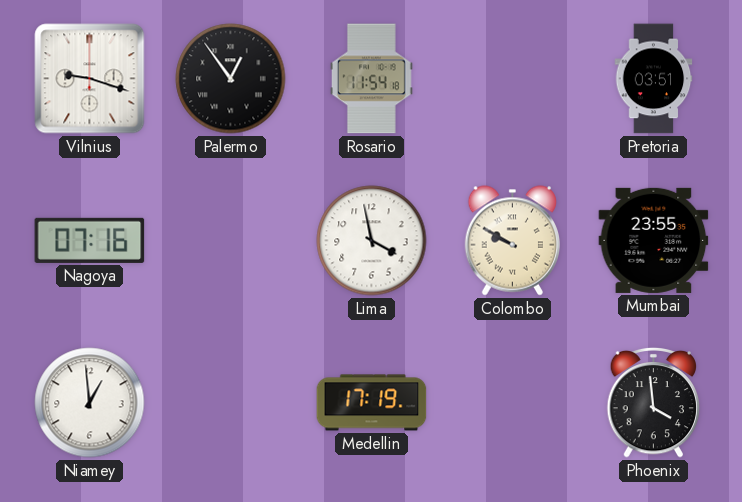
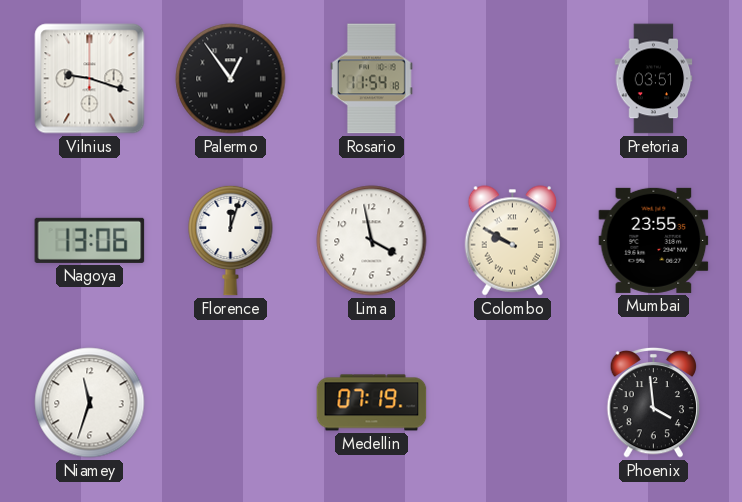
Nagoya: 07:16 -> 13:06
Florence: none -> 12:03
Niamey: 12:59 -> 11:33
Medellin: 17:19 -> 07:19
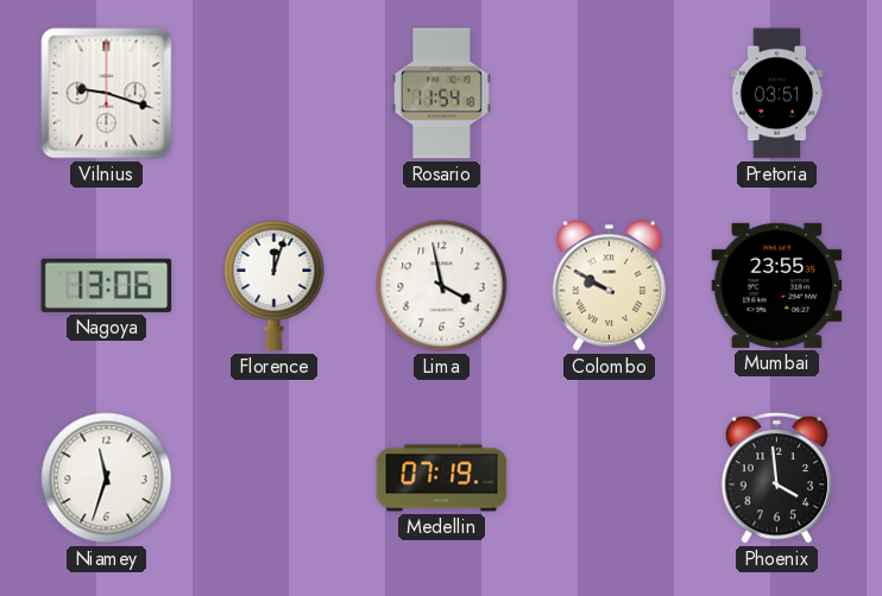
Palermo: 12:54 -> none
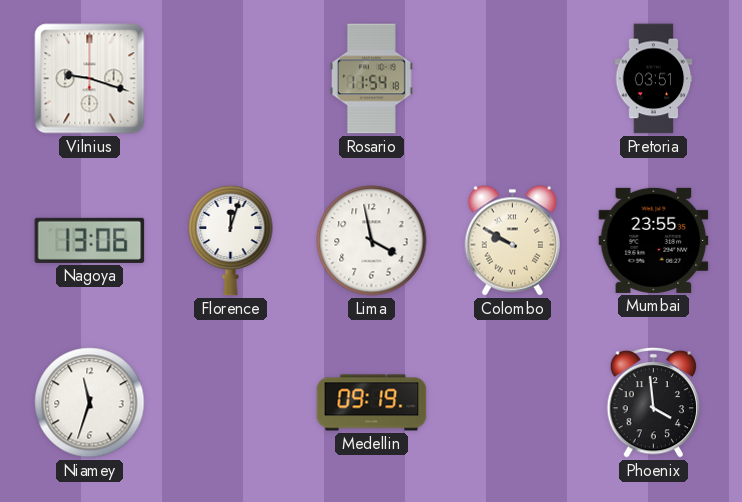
Medellin: 07:19 -> 09:19
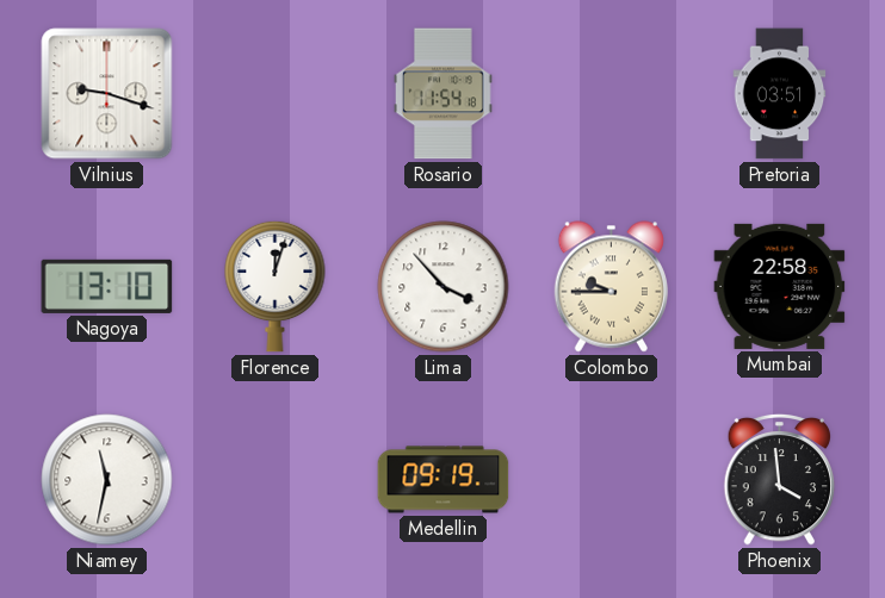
Nagoya: 13:06 -> 13:10
Lima: 3:58 -> 3:53
Colombo: 9:50 -> 9:45
Mumbai: 23:55 -> 22:58
Niamey: 11:33 -> 11:32
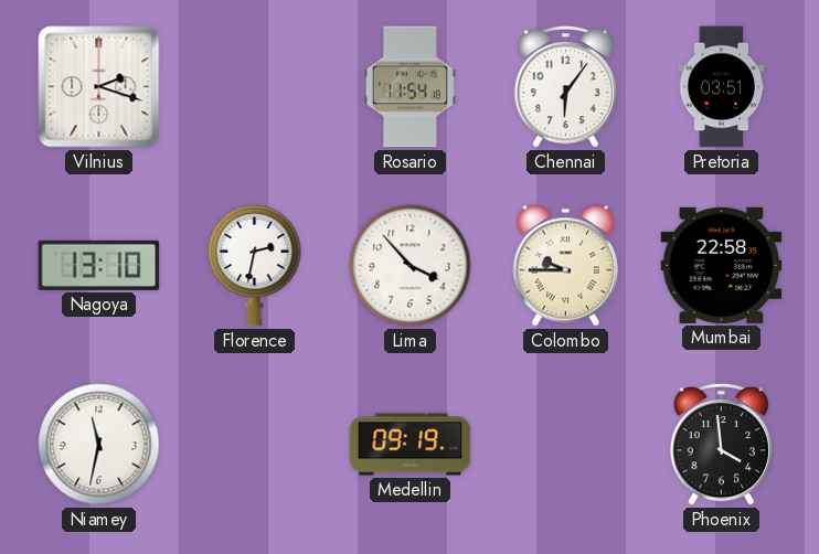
Vilnius: 9:18 -> 2:18
Chennai: none -> 6:06
Florence: 12:03 -> 2:32
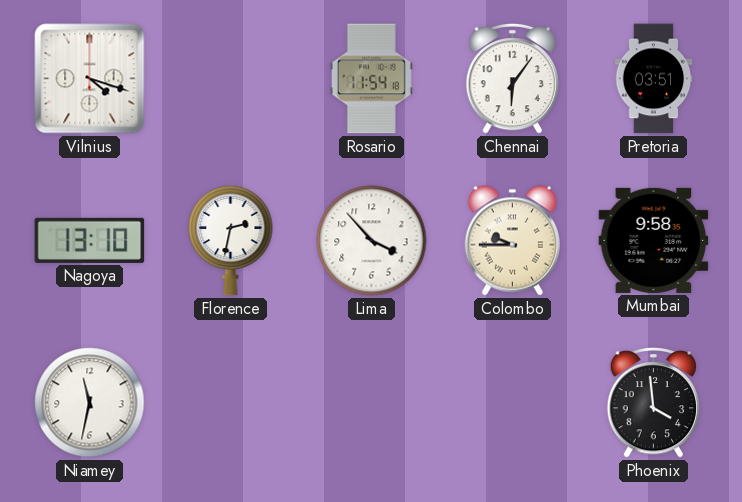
Vilnius: 2:18 -> 4:18
Mumbai: 22:58 -> 9:58
Medellin: 09:19 -> none
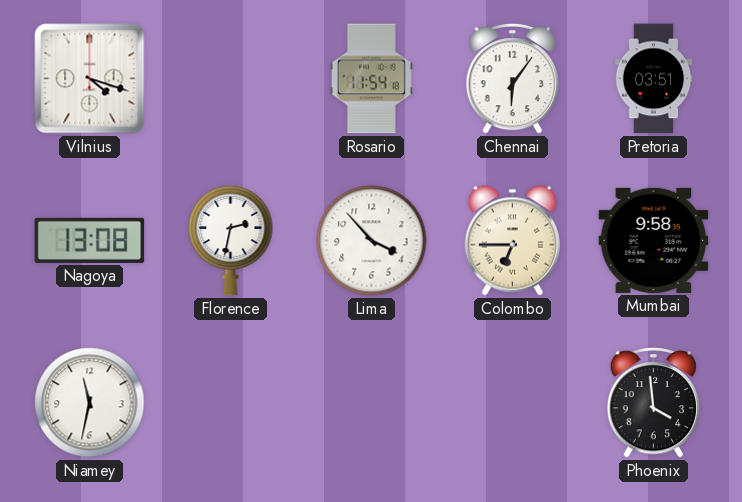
Nagoya: 13:10 -> 13:08
Colombo: 9:45 -> 6:45
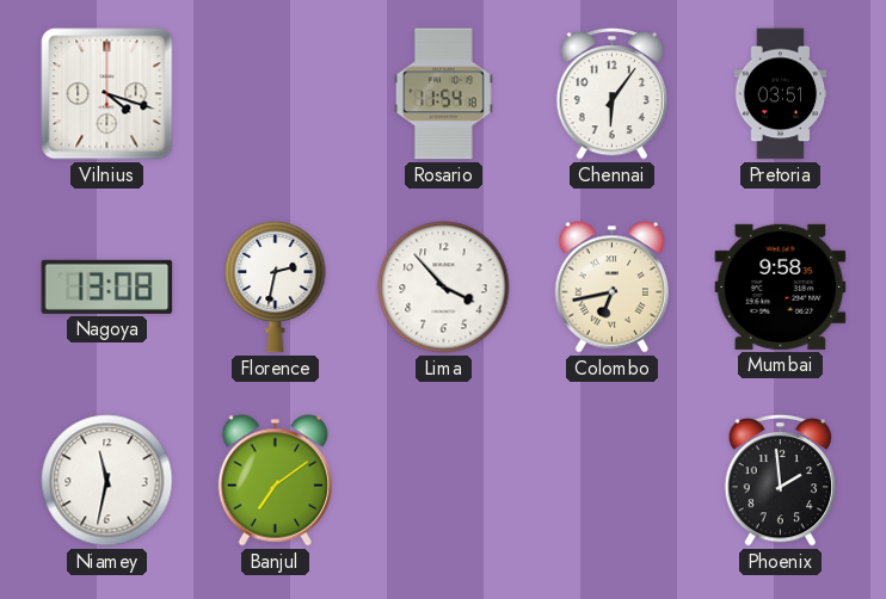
Colombo: 6:45 -> 6:43
Banjul: none -> 7:09
Phoenix: 3:59 -> 1:59
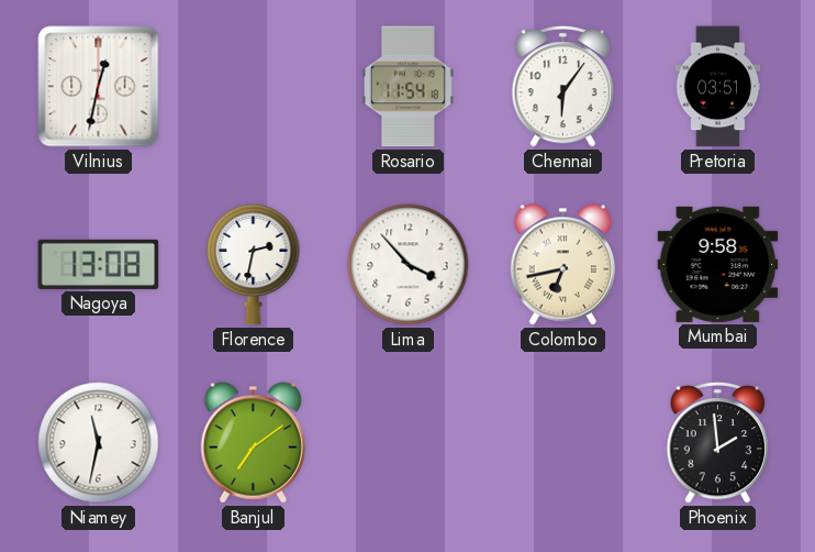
Vilnius: 4:18 -> 12:32
